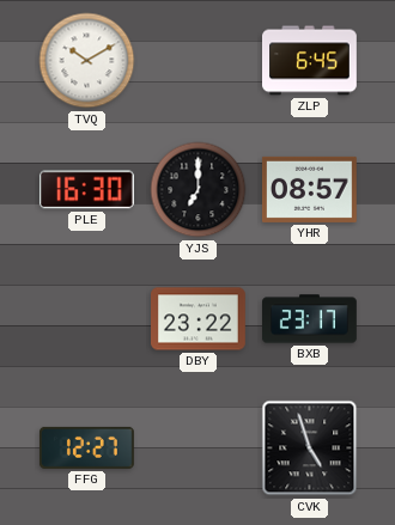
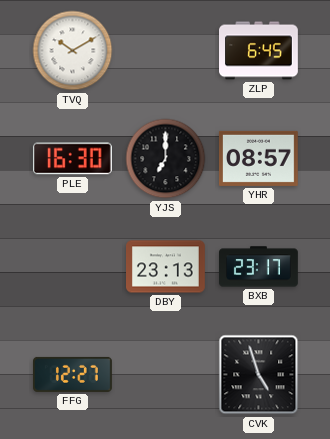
DBY: 23:22 -> 23:13
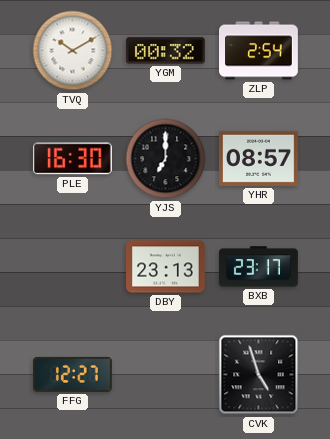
YGM: none -> 00:32
ZLP: 6:45 -> 2:54
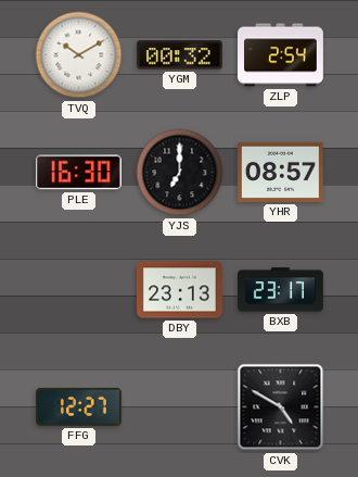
CVK: 4:57 -> 4:50
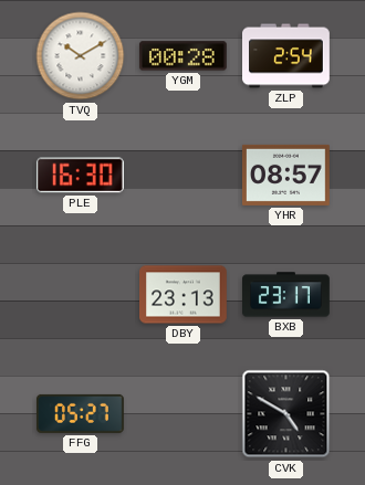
YGM: 00:32 -> 00:28
YJS: 7:00 -> none
FFG: 12:27 -> 05:27
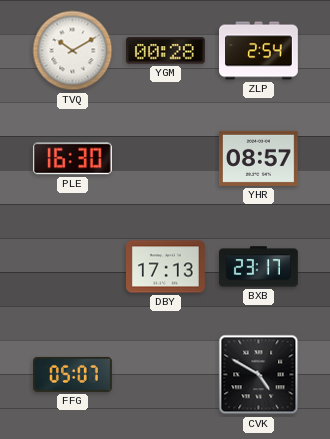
DBY: 23:13 -> 17:13
FFG: 05:27 -> 05:07
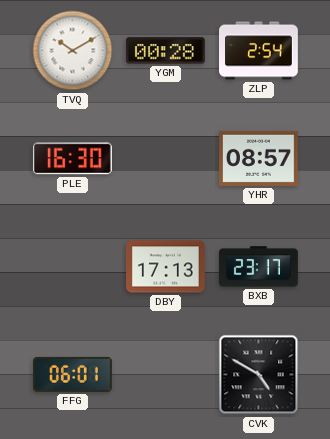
FFG: 05:07 -> 06:01
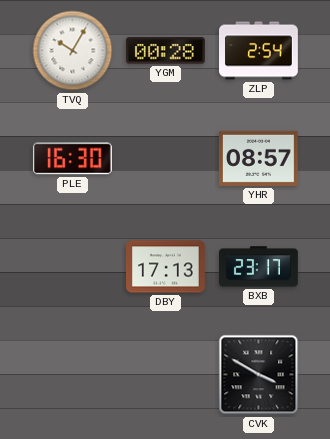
TVQ: 10:10 -> 10:05
FFG: 06:01 -> none
CVK: 4:50 -> 3:50
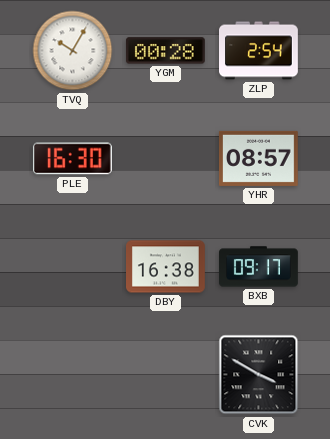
DBY: 17:13 -> 16:38
BXB: 23:17 -> 09:17
